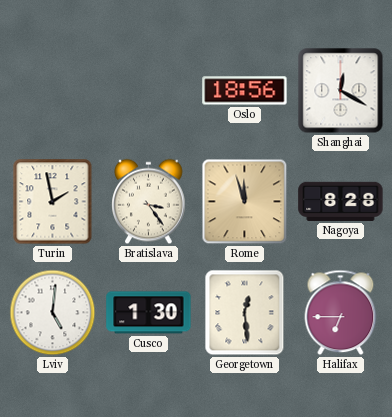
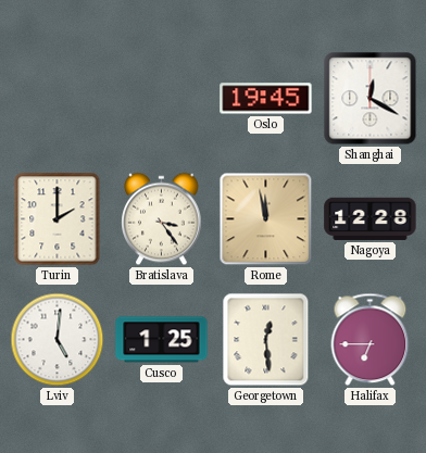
Oslo: 18:56 -> 19:45
Turin: 1:58 -> 2:00
Rome: 11:57 -> 11:58
Nagoya: 8:28 -> 12:28
Cusco: 1:30 -> 1:25
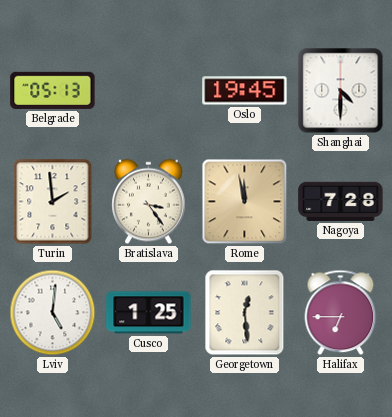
Belgrade: none -> 05:13
Shanghai: 12:20 -> 4:30
Turin: 2:00 -> 1:59
Nagoya: 12:28 -> 7:28
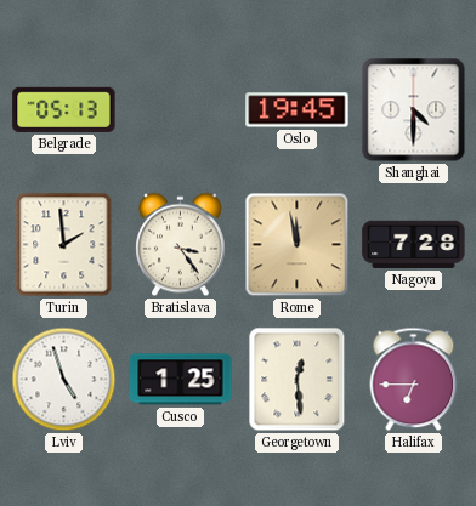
Lviv: 5:01 -> 4:57
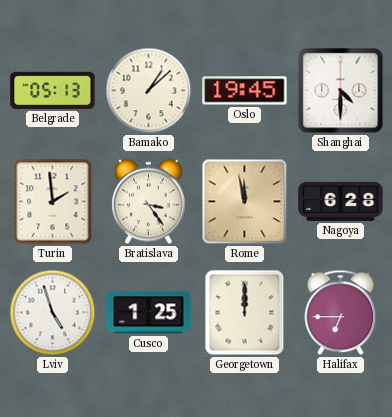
Bamako: none -> 1:08
Nagoya: 7:28 -> 6:28
Georgetown: 12:29 -> 12:00
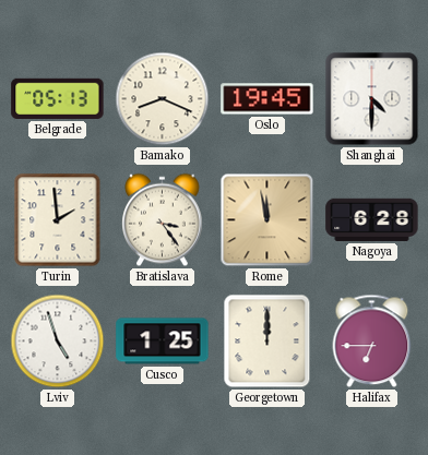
Bamako: 1:08 -> 8:19
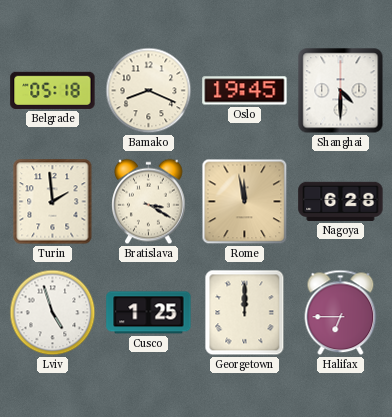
Belgrade: 05:13 -> 05:18
Bratislava: 3:24 -> 3:20
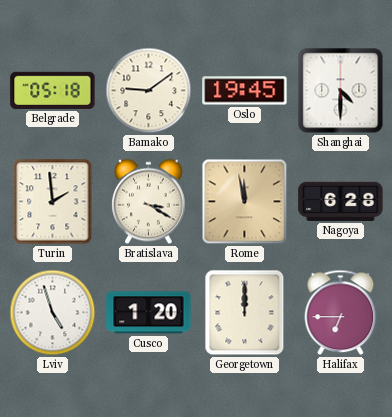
Bamako: 8:19 -> 9:09
Cusco: 1:25 -> 1:20
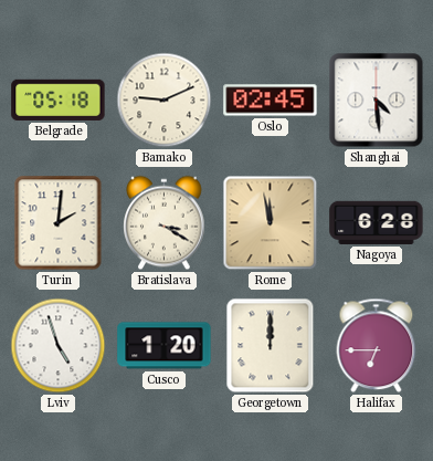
Bamako: 9:09 -> 9:11
Oslo: 19:45 -> 02:45
Shanghai: 4:30 -> 4:29
Turin: 1:59 -> 2:01
